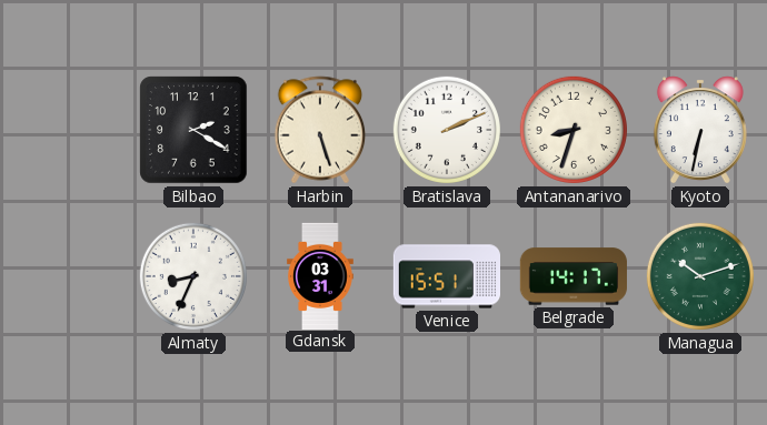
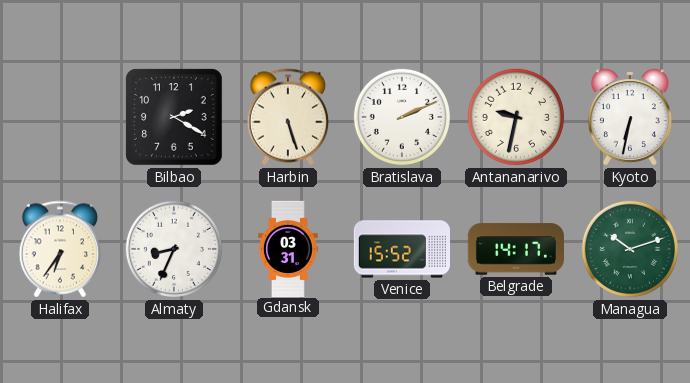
Antananarivo: 8:33 -> 9:32
Halifax: none -> 6:36
Venice: 15:51 -> 15:52
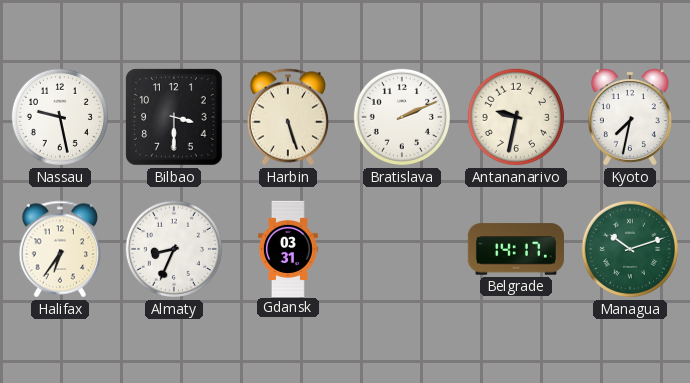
Nassau: none -> 9:28
Bilbao: 2:20 -> 3:30
Kyoto: 6:32 -> 7:32
Venice: 15:52 -> none
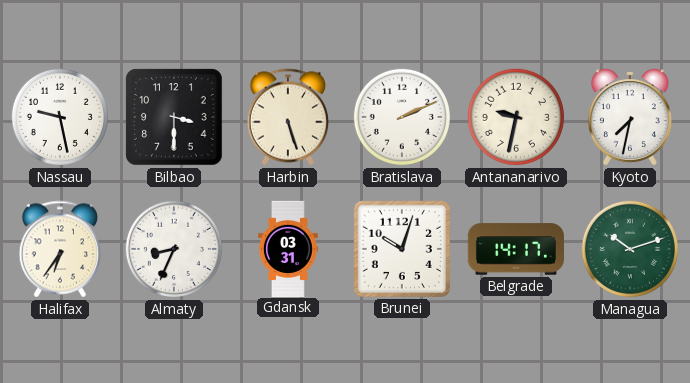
Brunei: none -> 10:03
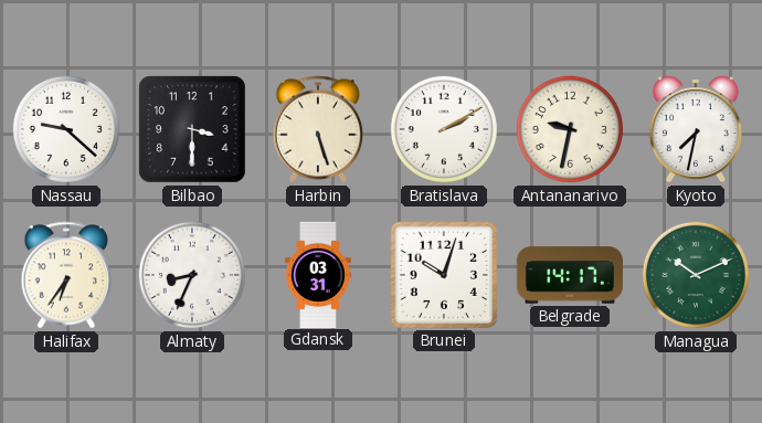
Nassau: 9:28 -> 9:22
Bratislava: 2:11 -> 2:10
Managua: 10:12 -> 10:11
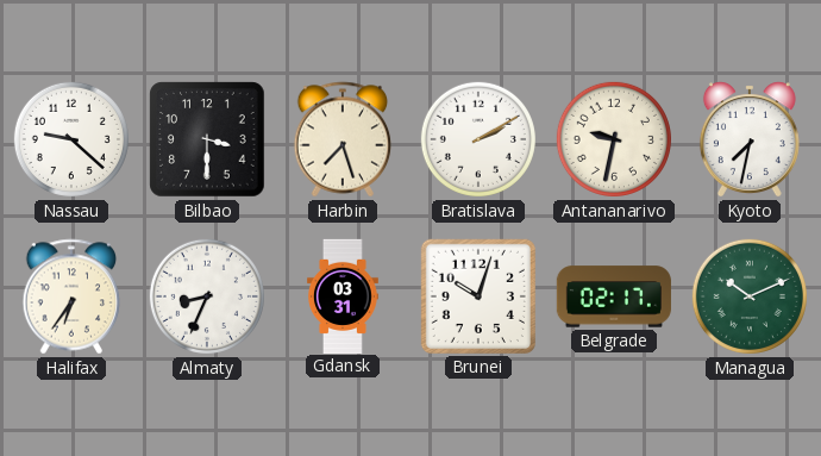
Harbin: 5:27 -> 7:27
Belgrade: 14:17 -> 02:17
